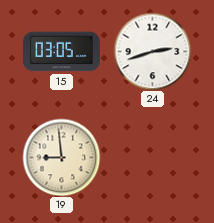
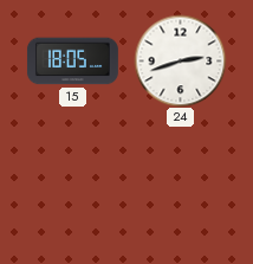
15: 03:05 -> 18:05
19: 8:59 -> none
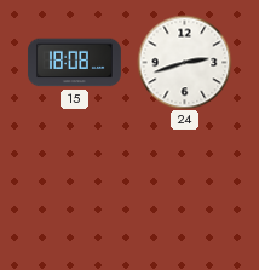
15: 18:05 -> 18:08
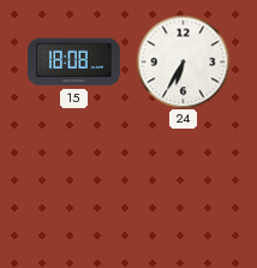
24: 2:42 -> 6:35
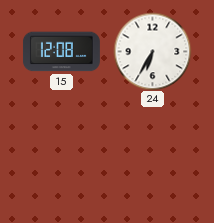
15: 18:08 -> 12:08
